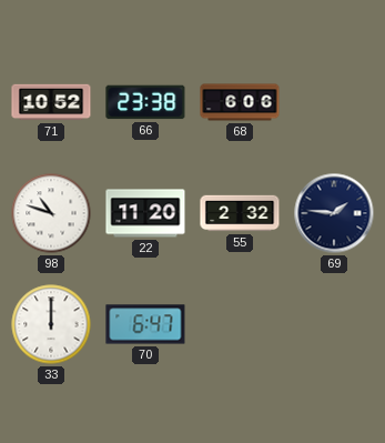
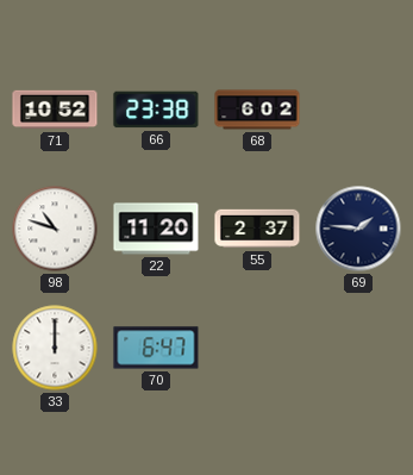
68: 6:06 -> 6:02
55: 2:32 -> 2:37
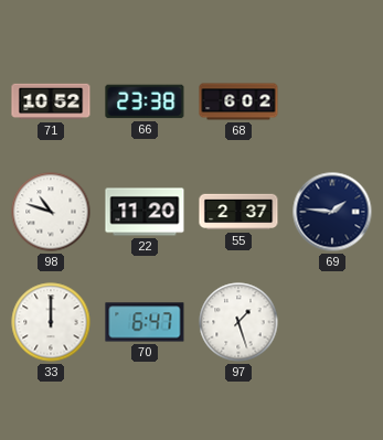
97: none -> 1:27
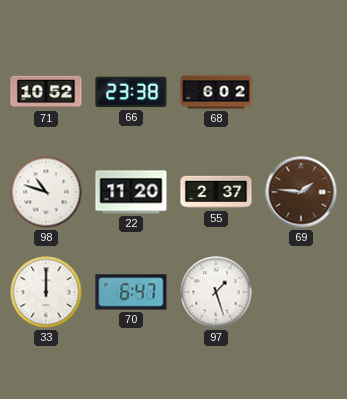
69 dial: navy -> brown
